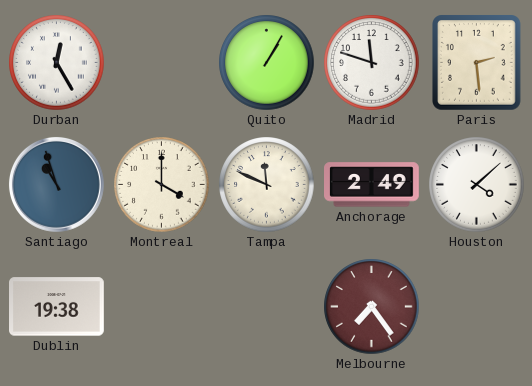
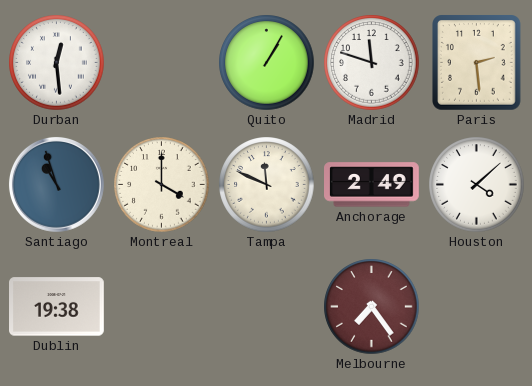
Durban: 12:25 -> 12:29
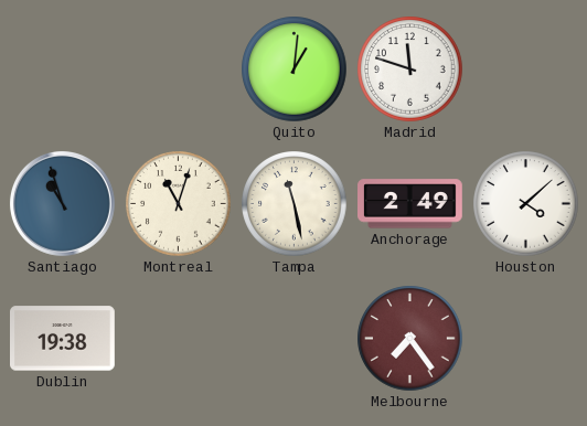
Durban: 12:29 -> none
Quito: 1:05 -> 1:01
Paris: 2:29 -> none
Montreal: 4:00 -> 11:03
Tampa: 11:49 -> 11:28
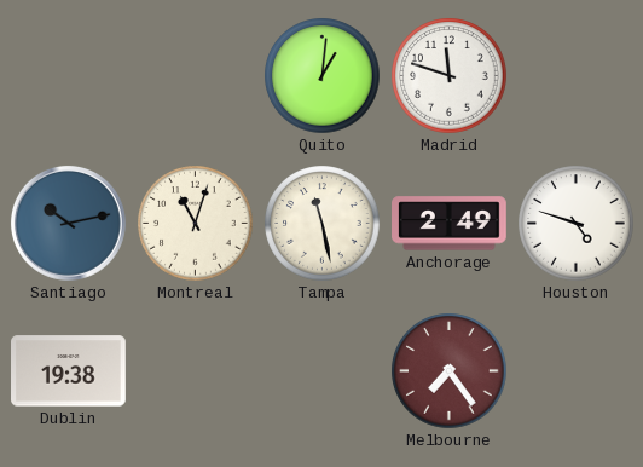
Santiago: 10:57 -> 10:13
Houston: 4:08 -> 4:48
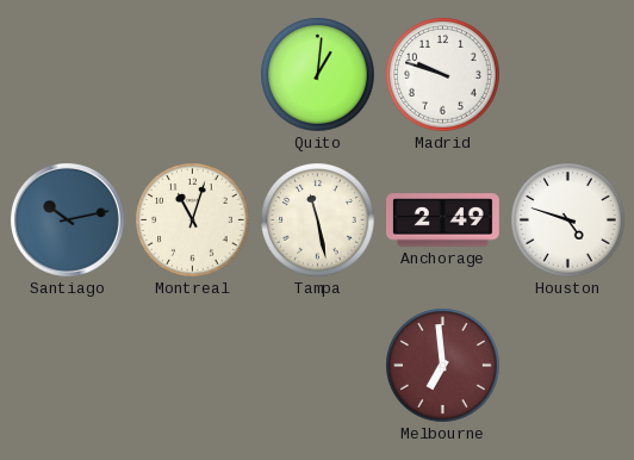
Madrid: 11:48 -> 9:48
Dublin: 19:38 -> none
Melbourne: 7:24 -> 6:59
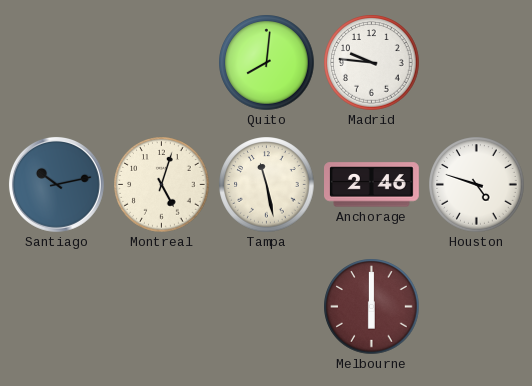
Quito: 1:01 -> 8:01
Madrid: 9:48 -> 9:46
Montreal: 11:03 -> 5:03
Anchorage: 2:49 -> 2:46
Melbourne: 6:59 -> 6:00
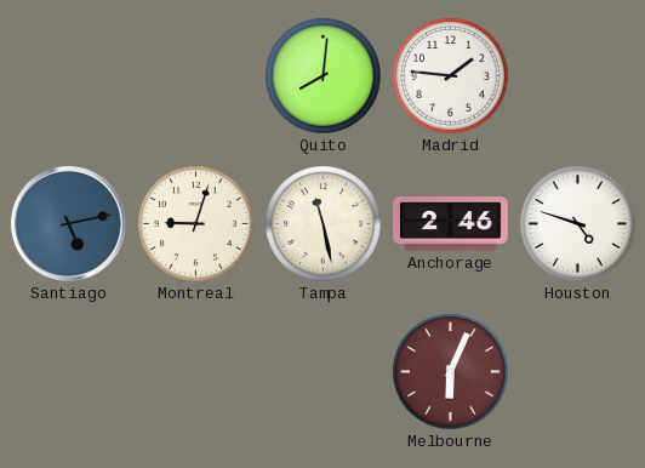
Madrid: 9:46 -> 1:46
Santiago: 10:13 -> 5:13
Montreal: 5:03 -> 9:03
Melbourne: 6:00 -> 6:04
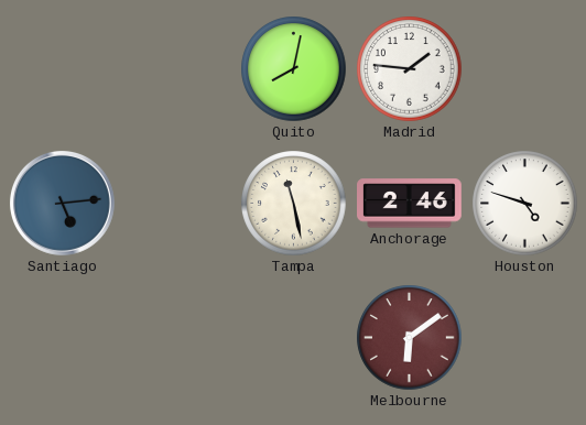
Quito: 8:01 -> 8:02
Santiago: 5:13 -> 5:14
Montreal: 9:03 -> none
Melbourne: 6:04 -> 6:09
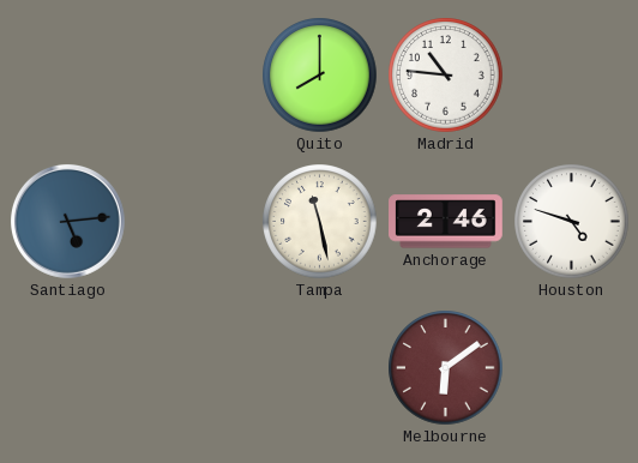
Quito: 8:02 -> 8:00
Madrid: 1:46 -> 10:46
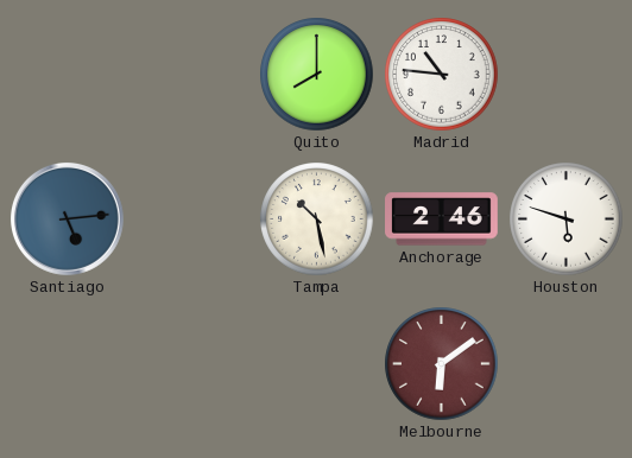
Tampa: 11:28 -> 10:28
Houston: 4:48 -> 5:48
